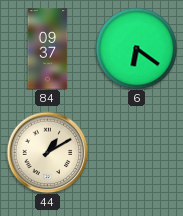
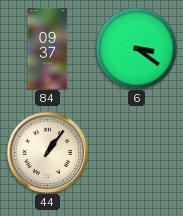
6: 6:21 -> 3:21
44: 1:10 -> 1:06
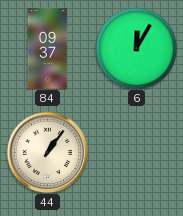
6: 3:21 -> 12:05
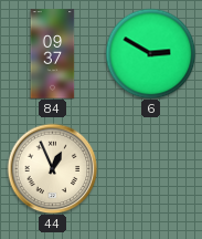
6: 12:05 -> 2:50
44: 1:06 -> 12:56
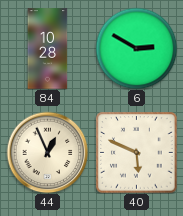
84: 09:37 -> 10:28
40: none -> 5:49
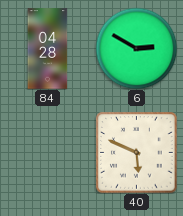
84: 10:28 -> 04:28
44: 12:56 -> none
